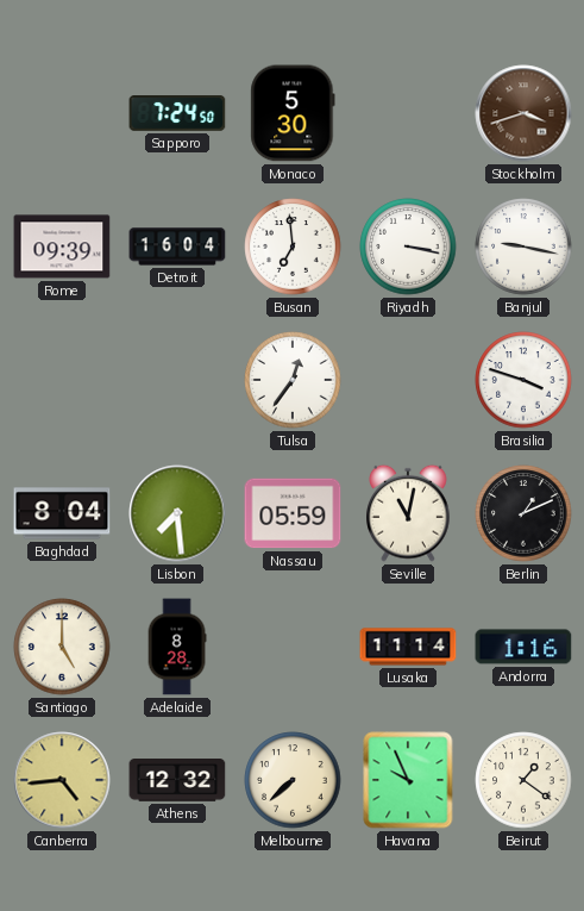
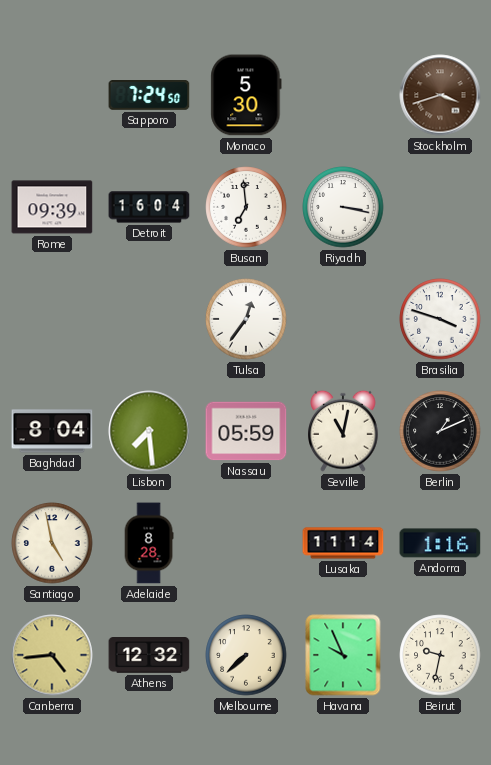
Banjul: 9:17 -> none
Santiago: 5:00 -> 4:58
Beirut: 1:21 -> 9:32
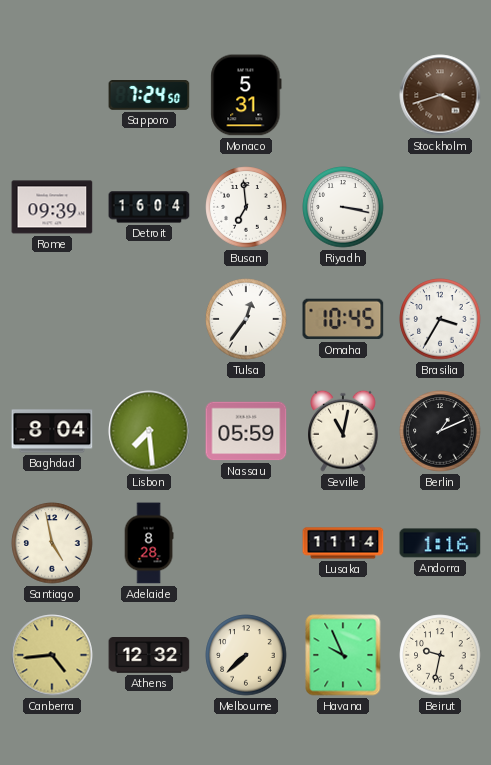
Monaco: 5:30 -> 5:31
Omaha: none -> 10:45
Brasilia: 3:48 -> 3:35
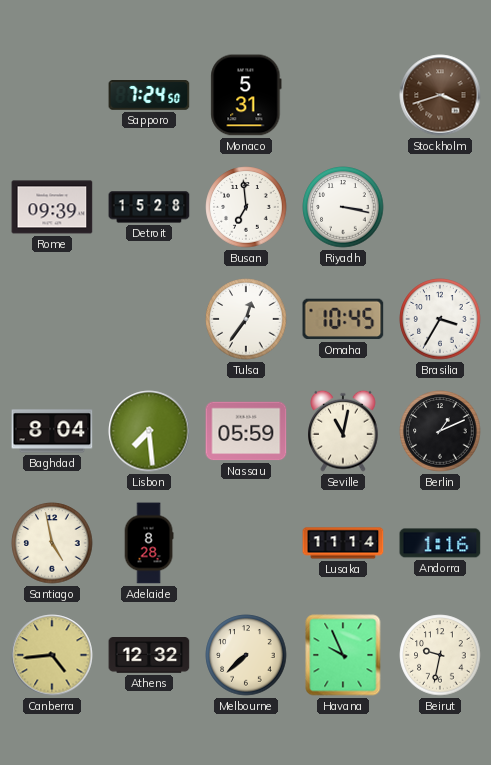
Detroit: 16:04 -> 15:28
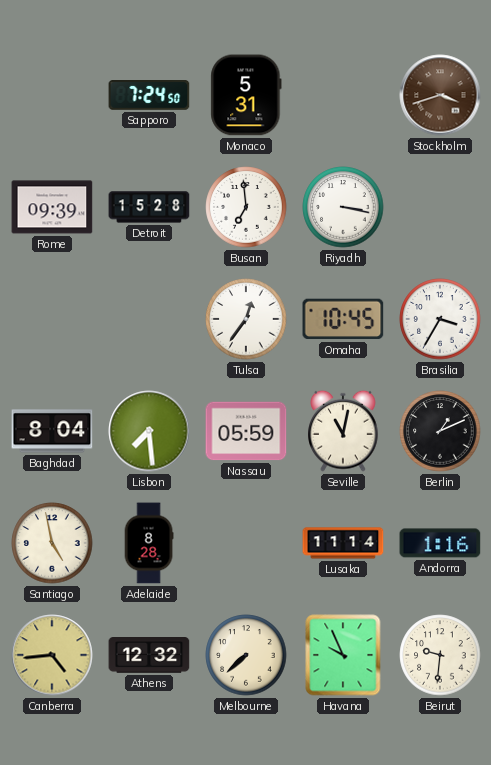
Beirut: 9:32 -> 9:31
